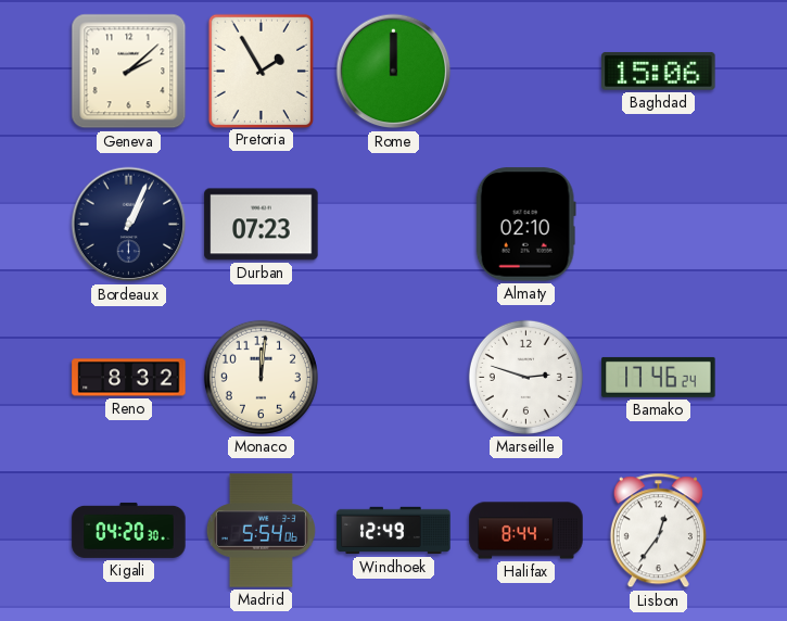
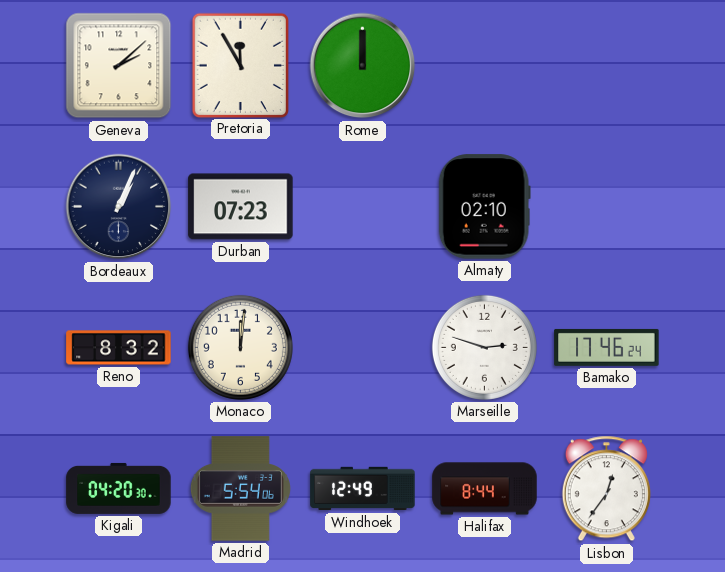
Pretoria: 1:55 -> 11:55
Baghdad: 15:06 -> none
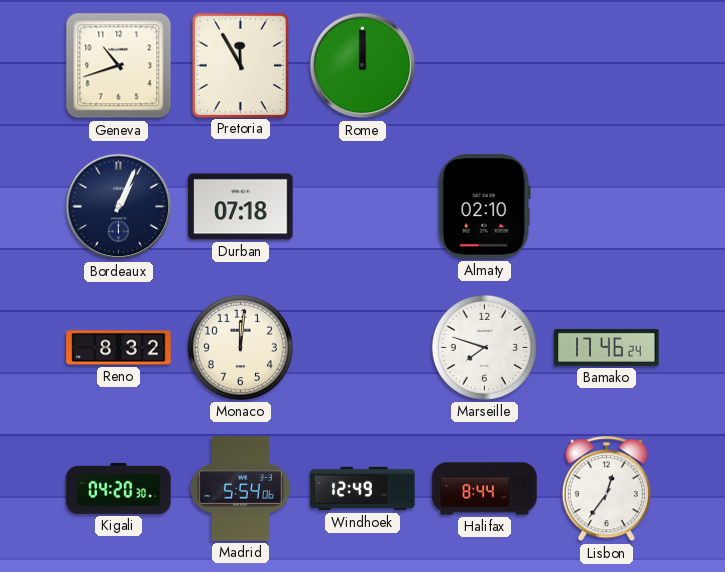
Geneva: 2:08 -> 10:42
Durban: 07:23 -> 07:18
Marseille: 2:48 -> 7:48
